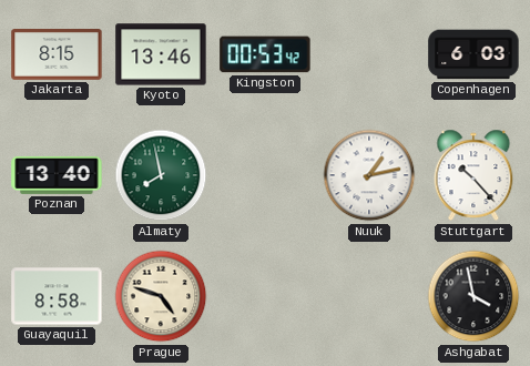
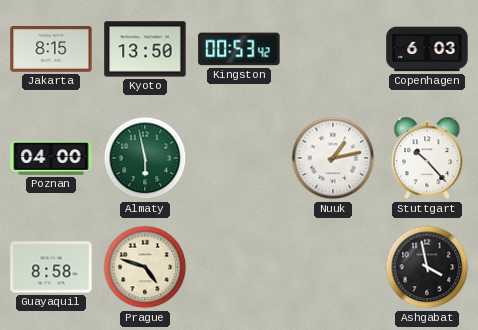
Kyoto: 13:46 -> 13:50
Poznan: 13:40 -> 04:00
Almaty: 7:58 -> 5:58
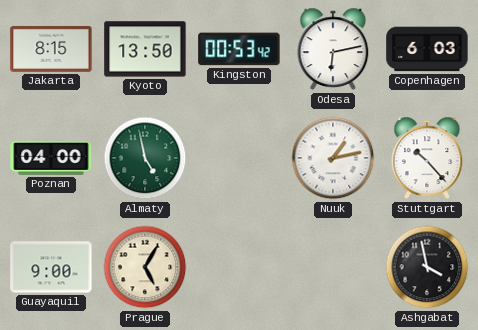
Odesa: none -> 6:13
Almaty: 5:58 -> 4:58
Guayaquil: 8:58 -> 9:00
Prague: 4:48 -> 5:05
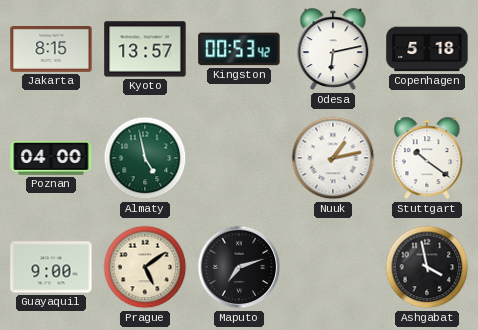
Kyoto: 13:50 -> 13:57
Copenhagen: 6:03 -> 5:18
Stuttgart: 10:23 -> 10:21
Prague: 5:05 -> 5:09
Maputo: none -> 7:12
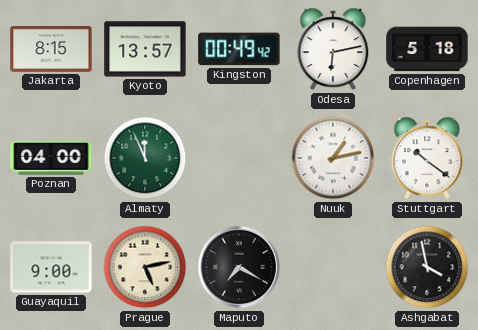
Kingston: 00:53 -> 00:49
Almaty: 4:58 -> 11:56
Prague: 5:09 -> 5:13
Maputo: 7:12 -> 7:20
